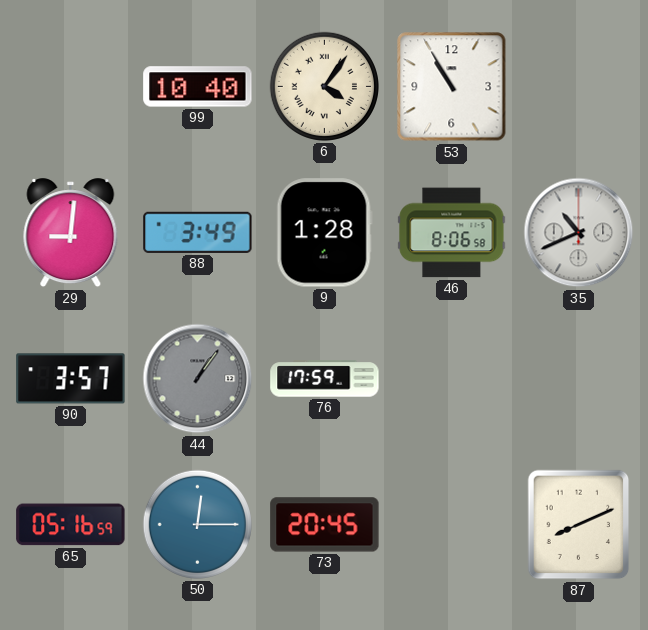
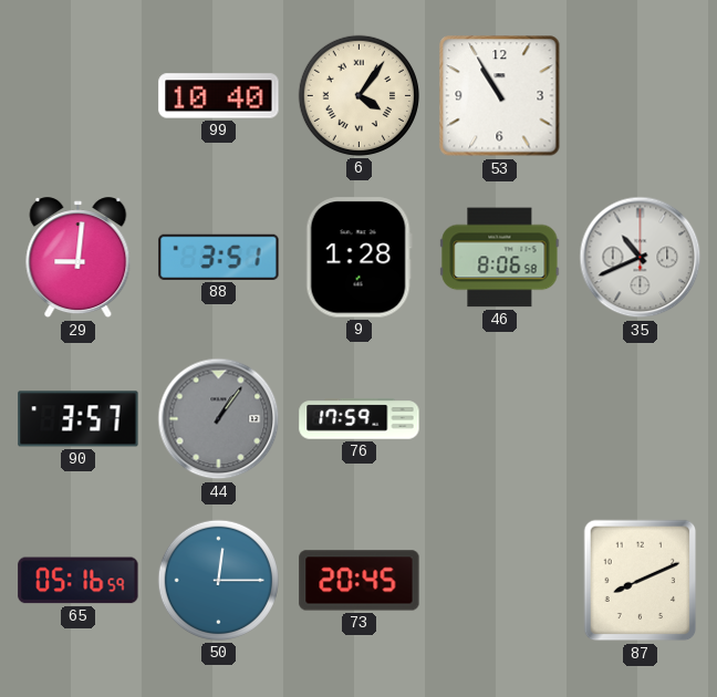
88: 3:49 -> 3:51
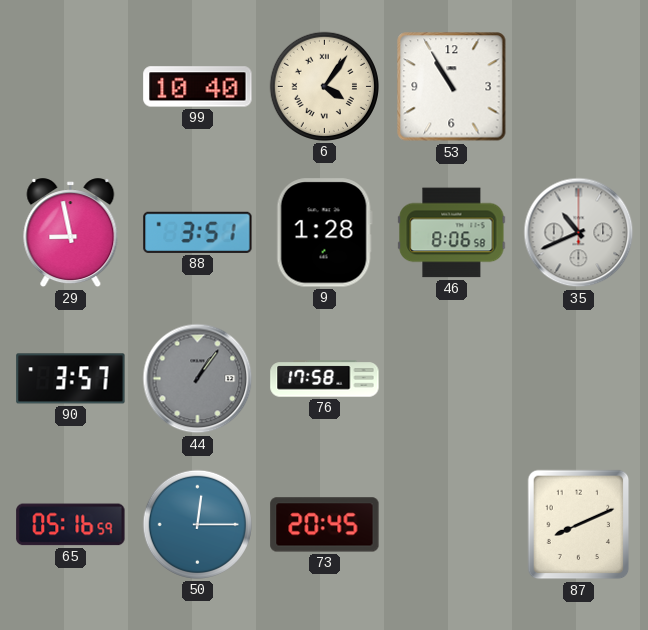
29: 9:01 -> 8:58
76: 17:59 -> 17:58
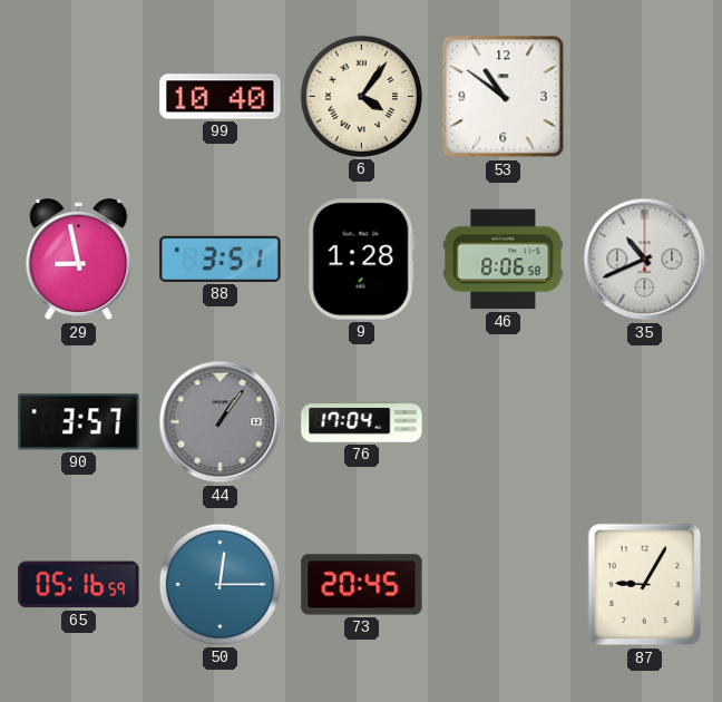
53: 10:55 -> 10:51
76: 17:58 -> 17:04
87: 8:11 -> 9:05
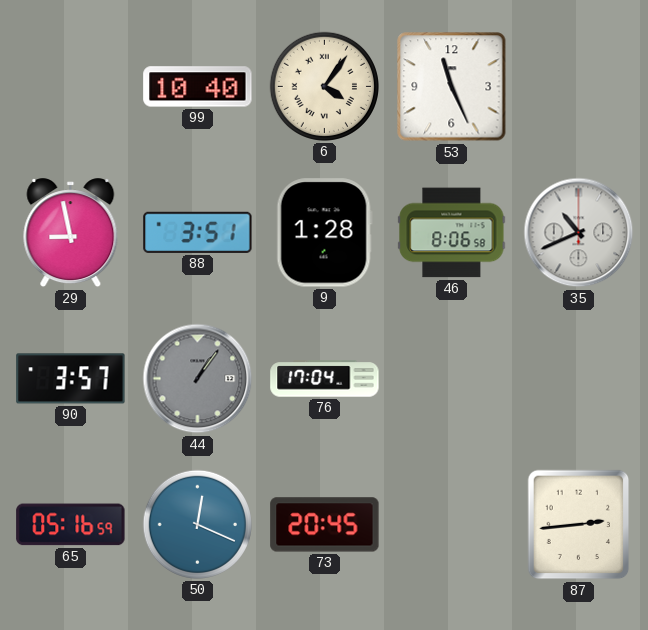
53: 10:51 -> 11:26
50: 12:15 -> 12:19
87: 9:05 -> 2:44
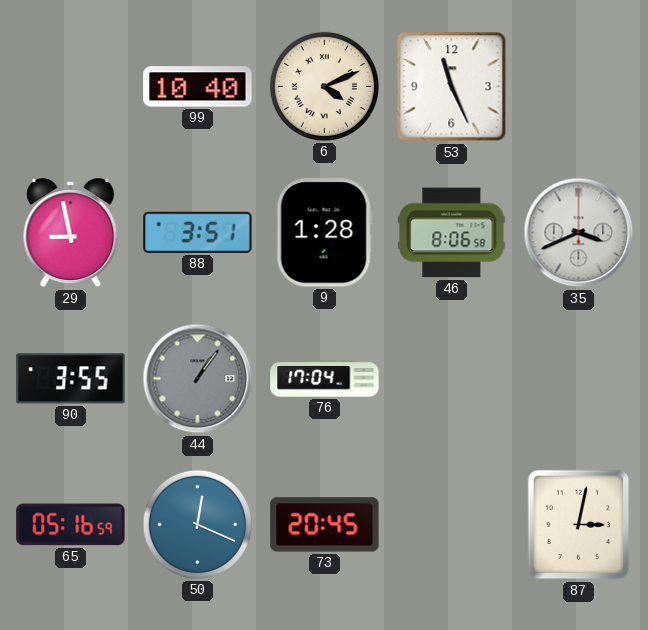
6: 4:06 -> 4:11
35: 10:41 -> 3:41
90: 3:57 -> 3:55
87: 2:44 -> 3:02
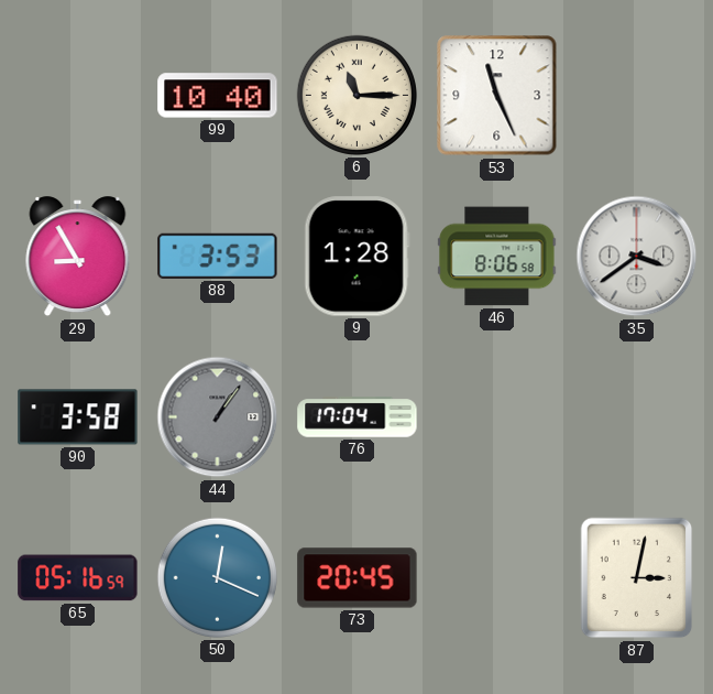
6: 4:11 -> 11:15
29: 8:58 -> 8:55
88: 3:51 -> 3:53
35: 3:41 -> 3:39
90: 3:55 -> 3:58
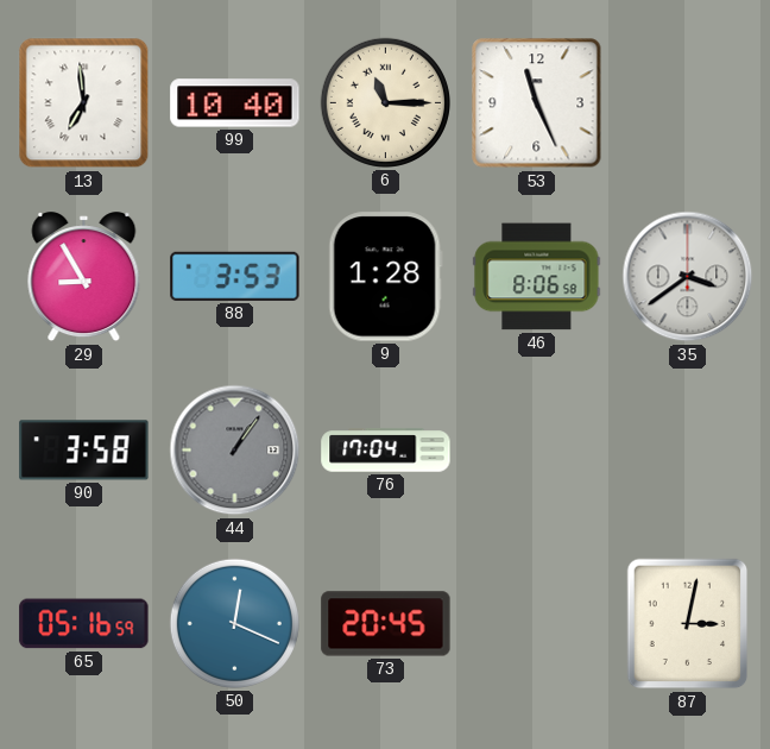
13: none -> 6:59
